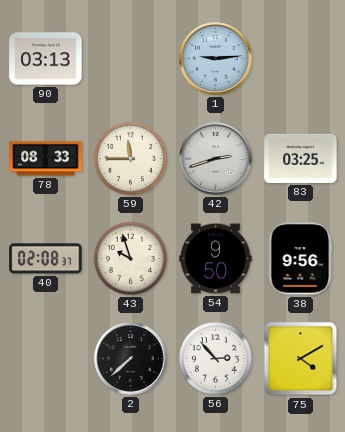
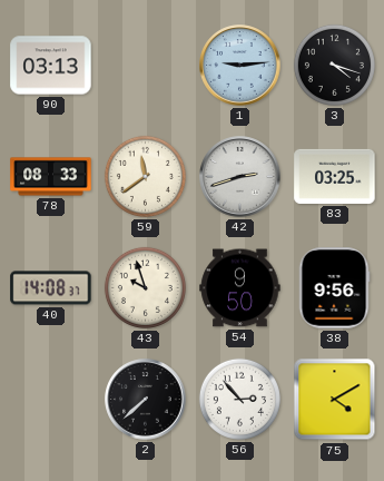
3: none -> 4:18
59: 11:45 -> 11:39
40: 02:08 -> 14:08
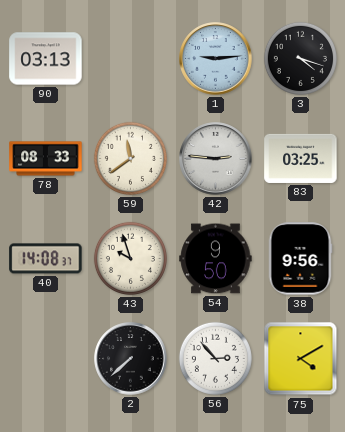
42: 2:42 -> 2:46
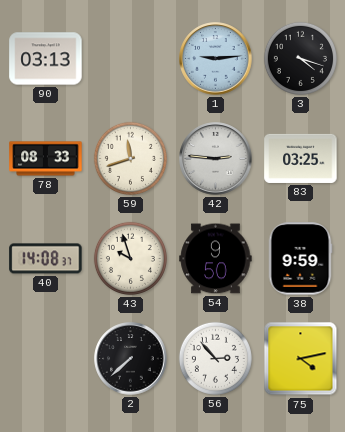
59: 11:39 -> 11:42
38: 9:56 -> 9:59
75: 4:10 -> 4:13
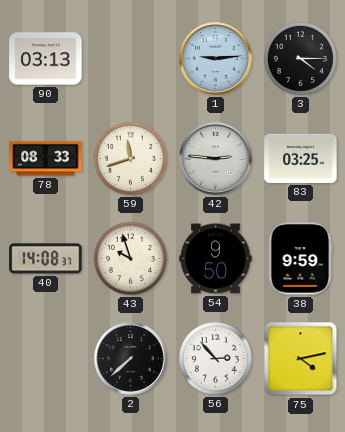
3: 4:18 -> 4:15
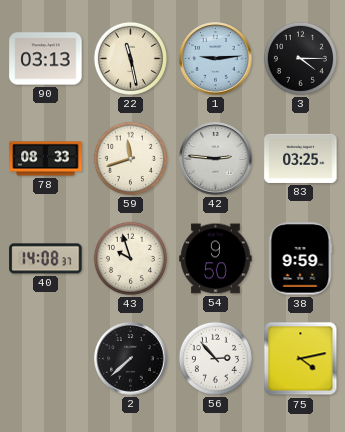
22: none -> 11:28
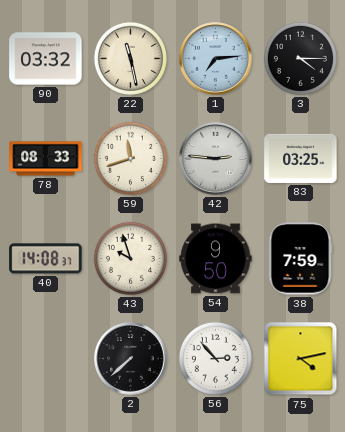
90: 03:13 -> 03:32
1: 9:14 -> 7:14
38: 9:59 -> 7:59
